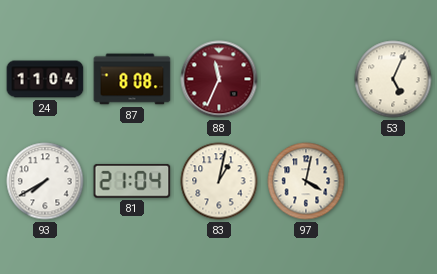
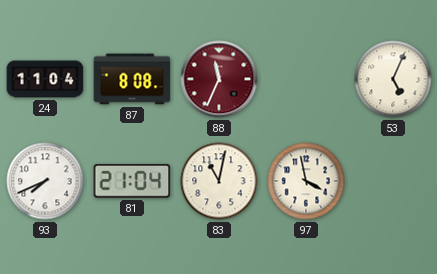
93: 7:40 -> 7:41
83: 1:02 -> 11:02
97: 4:02 -> 3:58
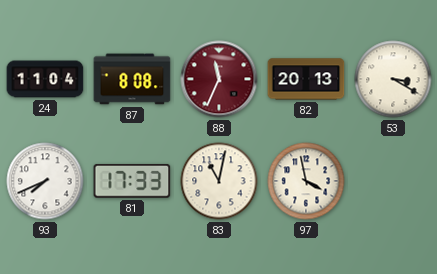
82: none -> 20:13
53: 5:04 -> 3:20
81: 21:04 -> 17:33
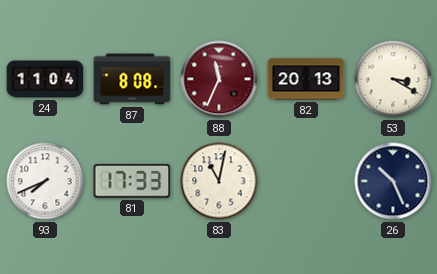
97: 3:58 -> none
26: none -> 10:26
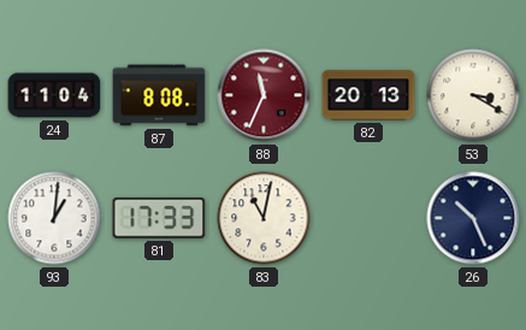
93: 7:41 -> 1:01
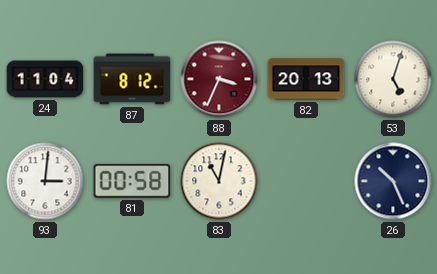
87: 8:08 -> 8:12
88: 11:34 -> 3:34
53: 3:20 -> 5:03
93: 1:01 -> 3:01
81: 17:33 -> 00:58
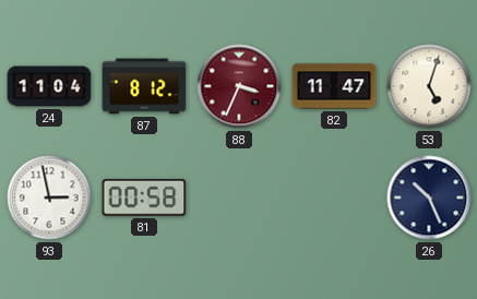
82: 20:13 -> 11:47
93: 3:01 -> 2:58
83: 11:02 -> none
